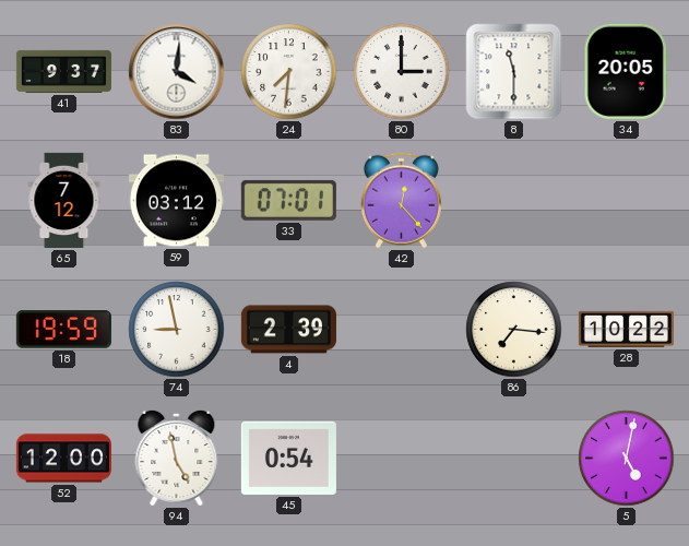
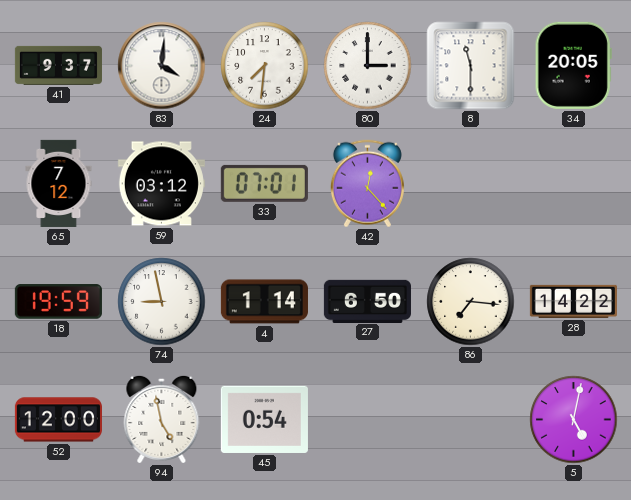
4: 2:39 -> 1:14
27: none -> 6:50
28: 10:22 -> 14:22
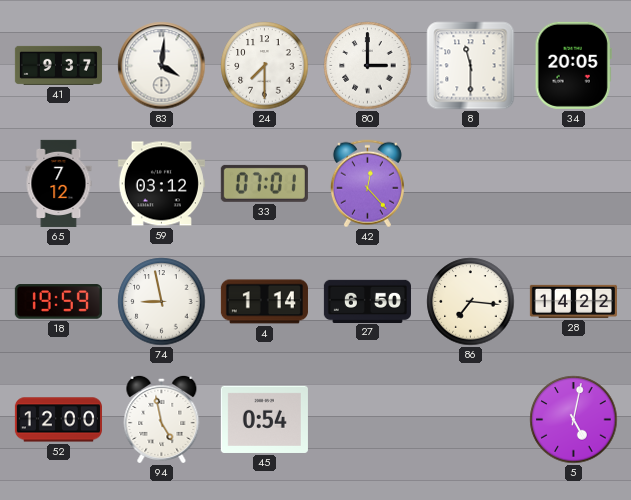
24: 7:31 -> 7:30
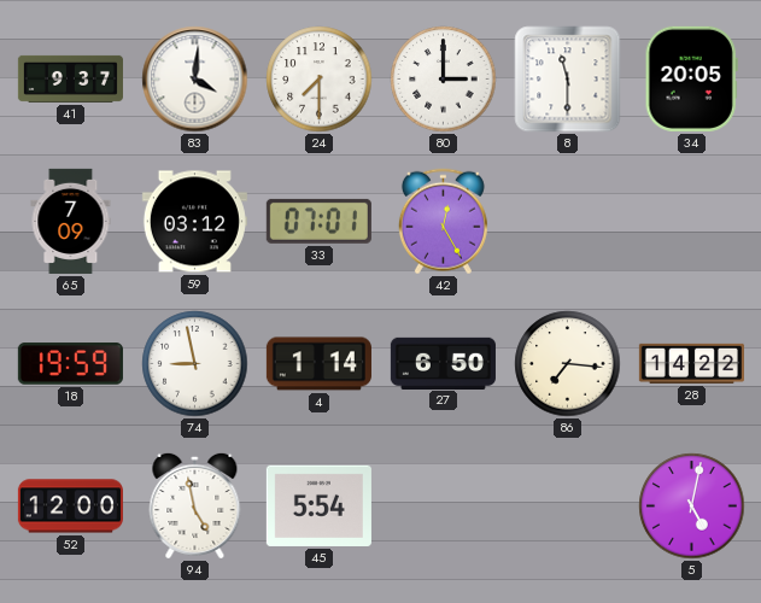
65: 7:12 -> 7:09
42: 12:23 -> 12:25
45: 0:54 -> 5:54
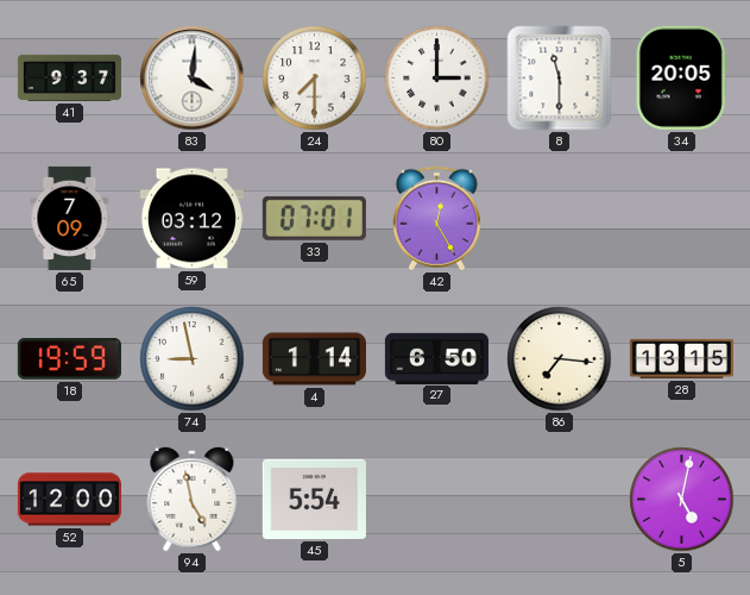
28: 14:22 -> 13:15
